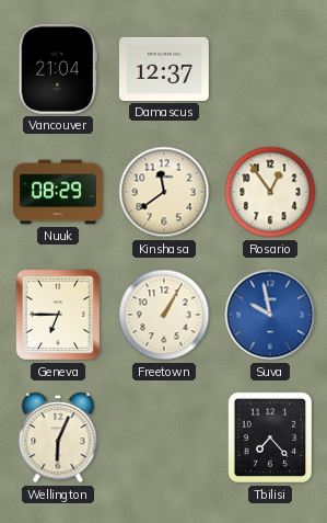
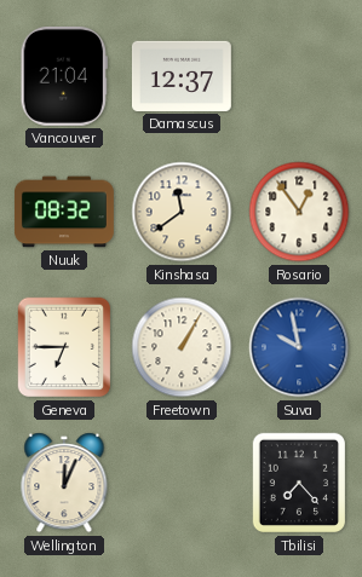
Nuuk: 08:29 -> 08:32
Wellington: 6:04 -> 12:04
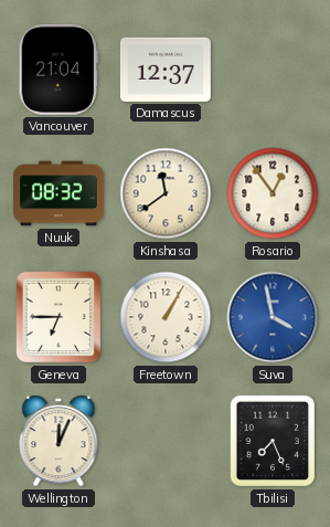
Suva: 9:58 -> 3:58
Tbilisi: 7:23 -> 7:26
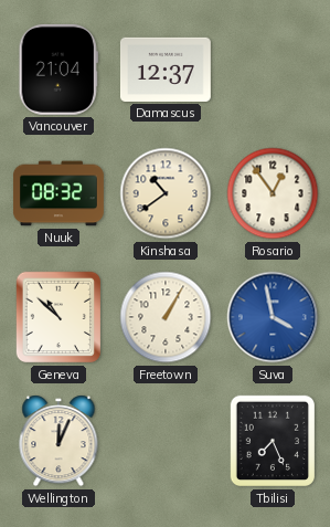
Kinshasa: 11:39 -> 10:39
Geneva: 6:45 -> 10:52
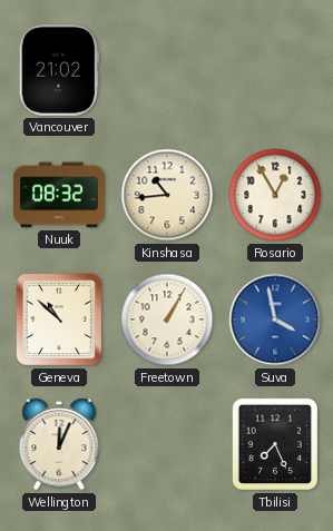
Vancouver: 21:04 -> 21:02
Damascus: 12:37 -> none
Kinshasa: 10:39 -> 10:44
Rosario: 12:54 -> 12:55
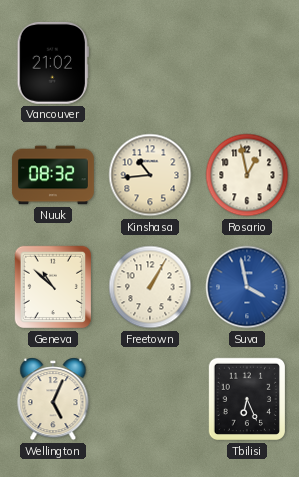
Rosario: 12:55 -> 12:58
Wellington: 12:04 -> 5:04
Tbilisi: 7:26 -> 6:26
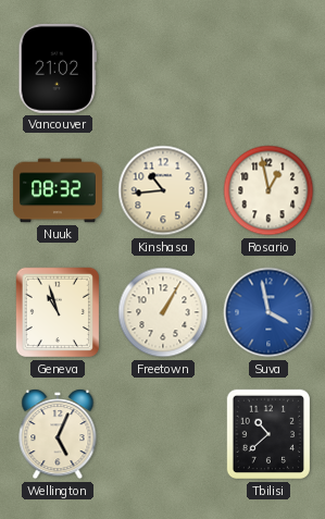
Geneva: 10:52 -> 10:57
Tbilisi: 6:26 -> 10:38
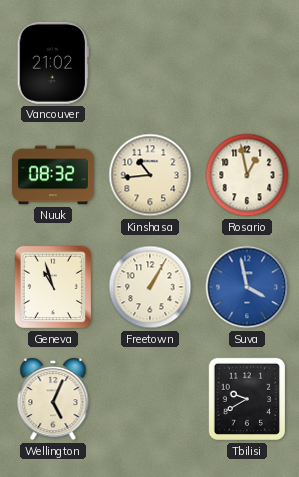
Tbilisi: 10:38 -> 9:40
